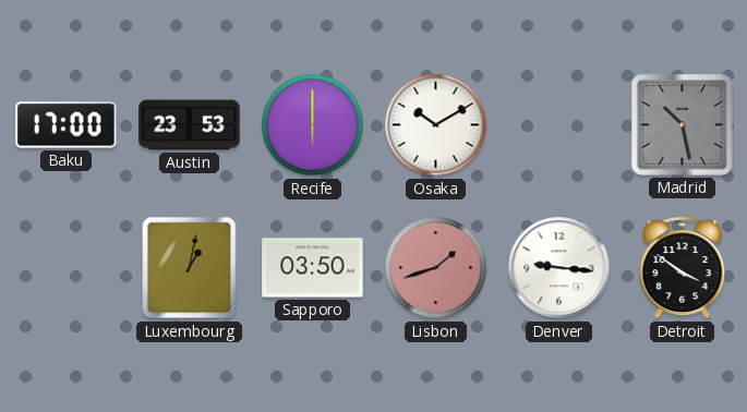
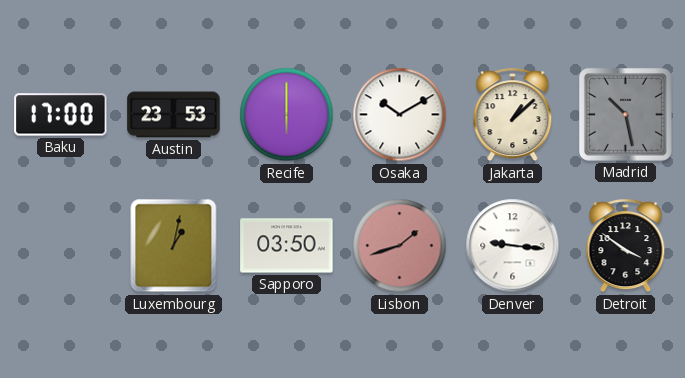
Jakarta: none -> 1:08
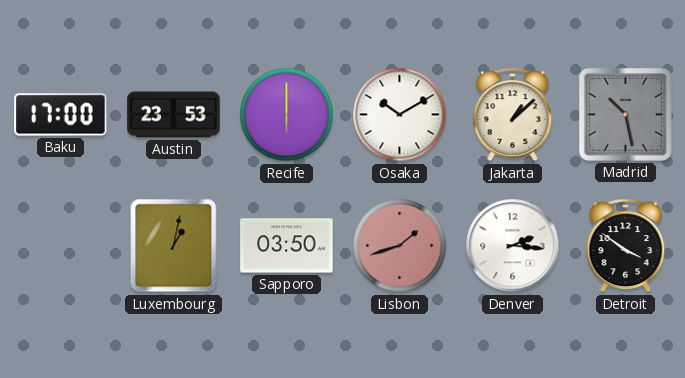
Denver: 9:16 -> 2:16
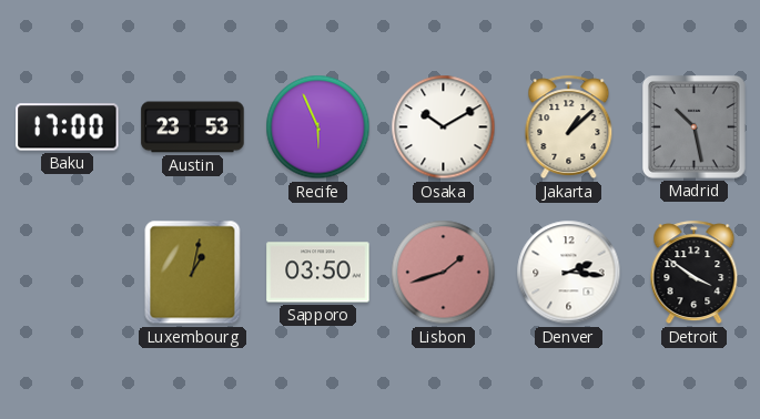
Recife: 6:00 -> 5:56
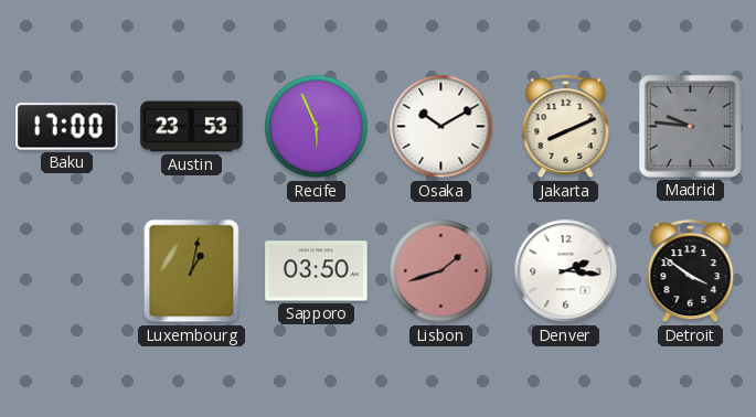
Jakarta: 1:08 -> 8:11
Madrid: 10:28 -> 9:46
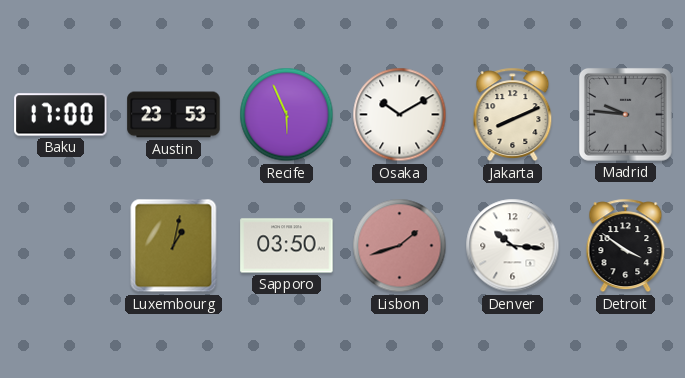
Denver: 2:16 -> 10:16
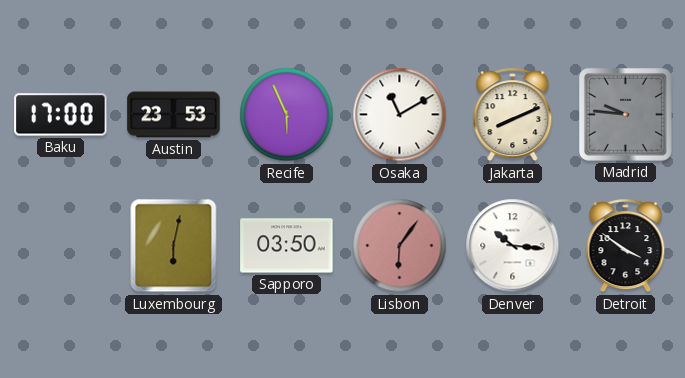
Osaka: 10:10 -> 11:10
Luxembourg: 1:02 -> 6:02
Lisbon: 1:42 -> 6:06
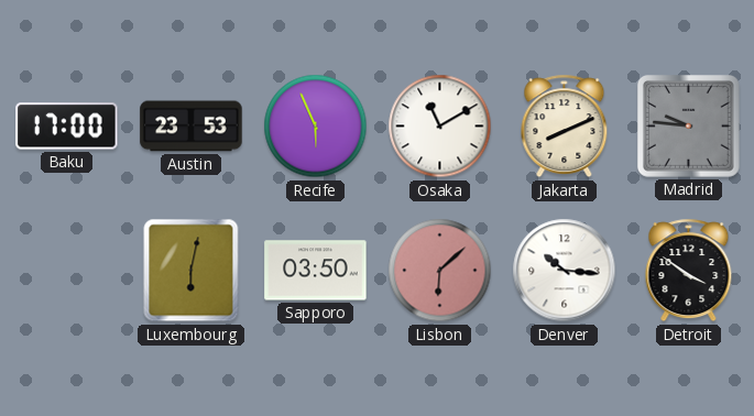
Lisbon: 6:06 -> 6:08
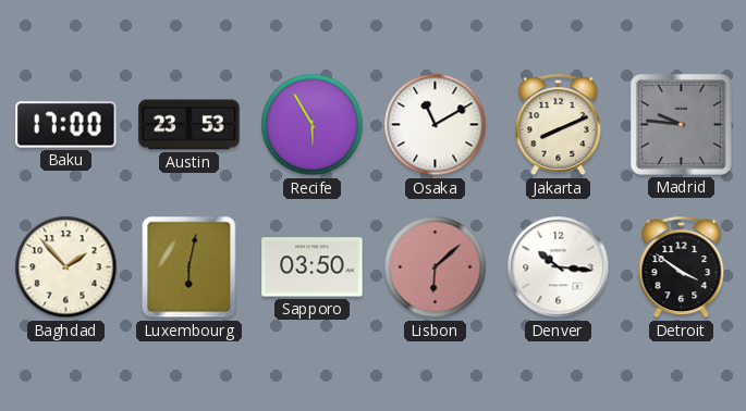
Recife: 5:56 -> 5:55
Baghdad: none -> 1:53
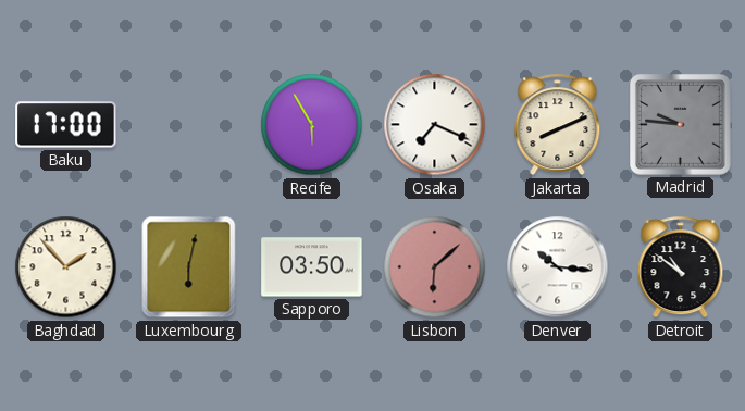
Austin: 23:53 -> none
Osaka: 11:10 -> 7:19
Detroit: 3:51 -> 10:51
